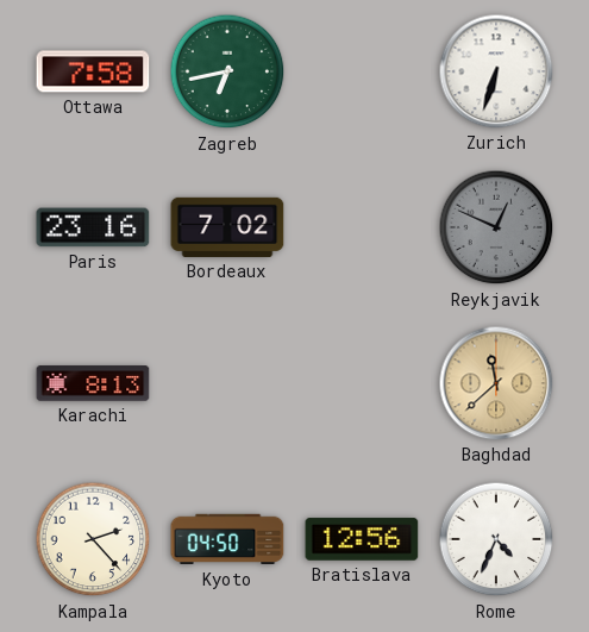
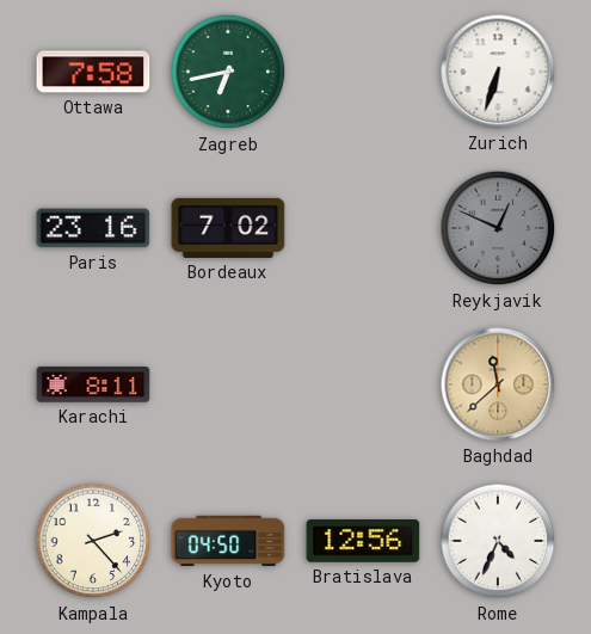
Karachi: 8:13 -> 8:11
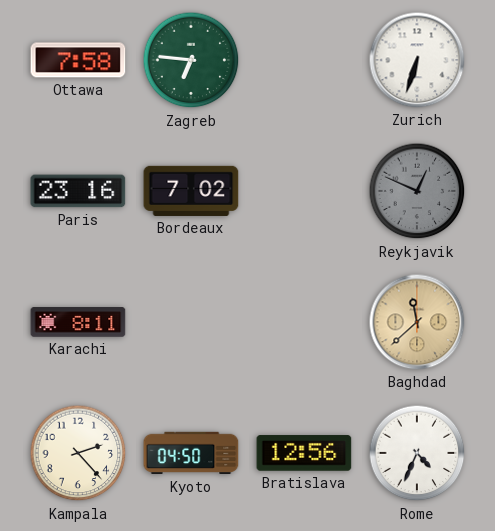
Zagreb: 6:43 -> 6:46
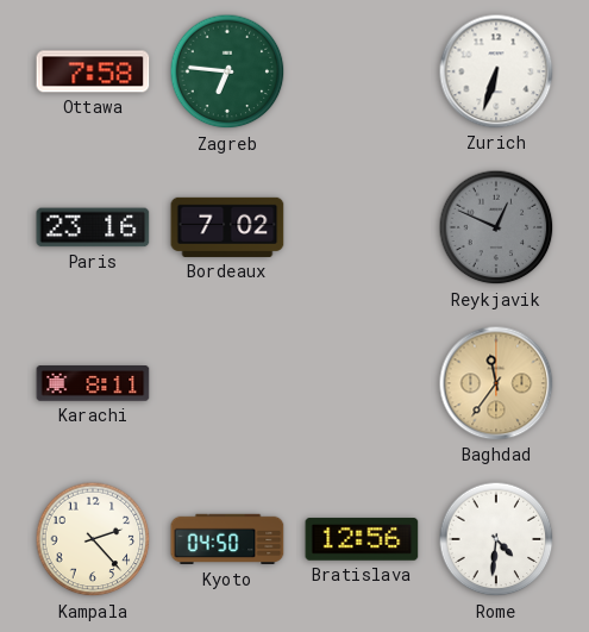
Baghdad: 11:38 -> 11:36
Rome: 4:34 -> 4:31
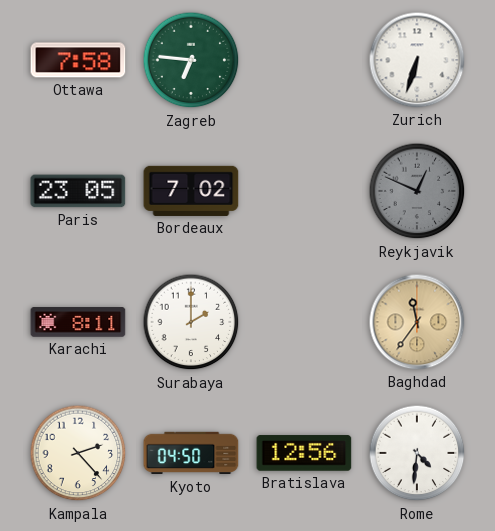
Paris: 23:16 -> 23:05
Surabaya: none -> 2:00
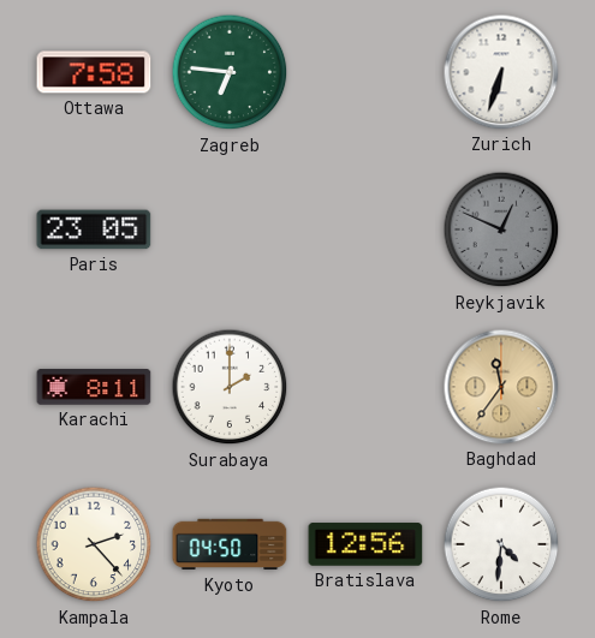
Bordeaux: 7:02 -> none
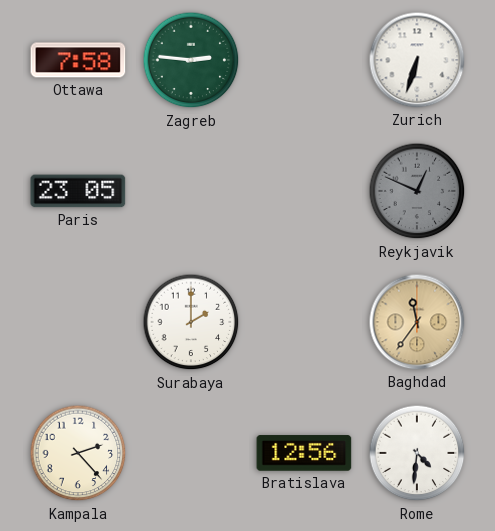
Zagreb: 6:46 -> 2:46
Karachi: 8:11 -> none
Kyoto: 04:50 -> none
